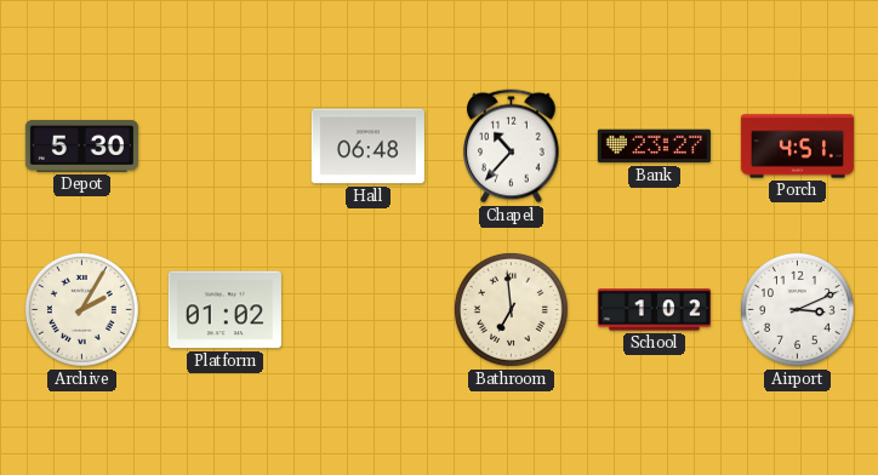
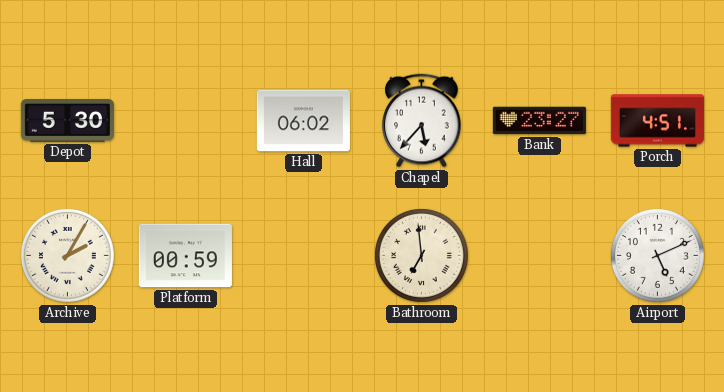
Hall: 06:48 -> 06:02
Chapel: 10:37 -> 5:37
Platform: 01:02 -> 00:59
School: 1:02 -> none
Airport: 3:11 -> 5:11
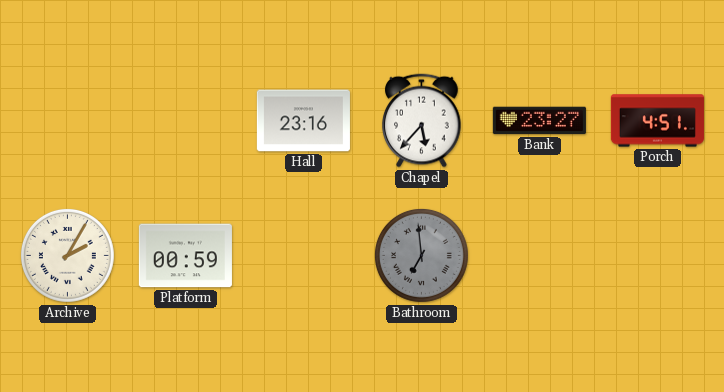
Depot: 5:30 -> none
Hall: 06:02 -> 23:16
Bathroom dial: cream -> grey
Airport: 5:11 -> none
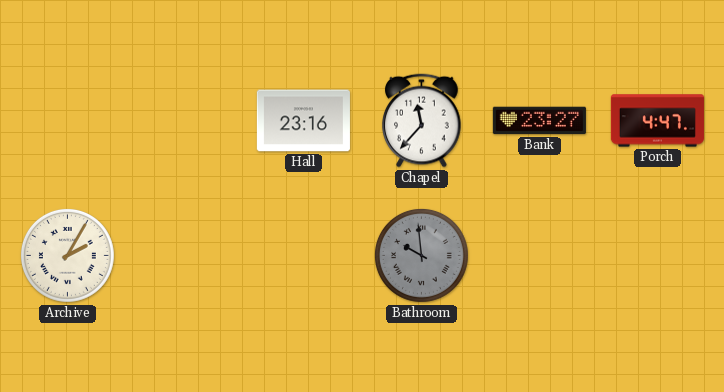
Chapel: 5:37 -> 11:37
Porch: 4:51 -> 4:47
Platform: 00:59 -> none
Bathroom: 6:59 -> 9:59
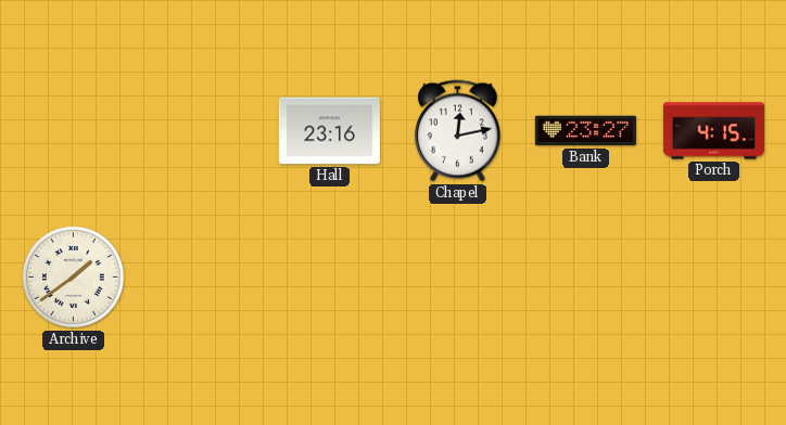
Chapel: 11:37 -> 12:13
Porch: 4:47 -> 4:15
Archive: 2:05 -> 1:39
Bathroom: 9:59 -> none
